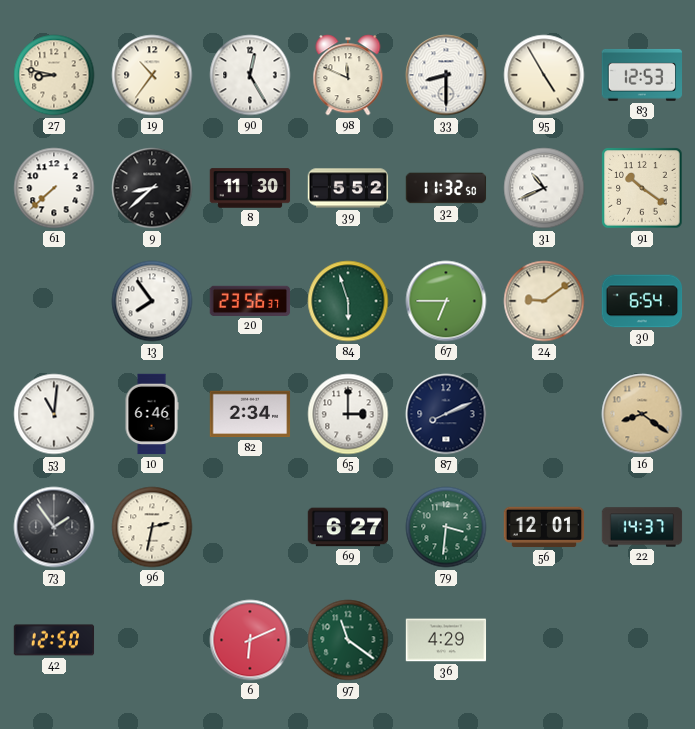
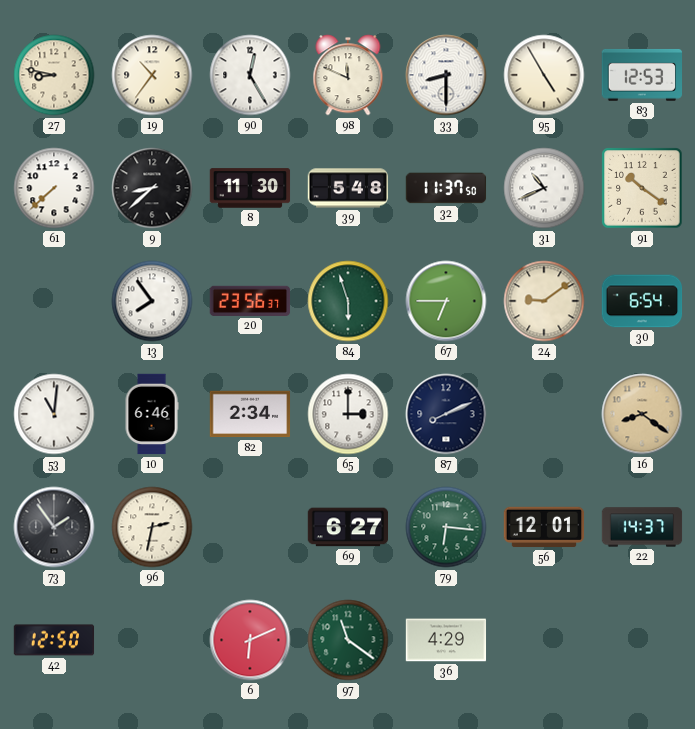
39: 5:52 -> 5:48
32: 11:32 -> 11:37
79: 3:31 -> 6:16
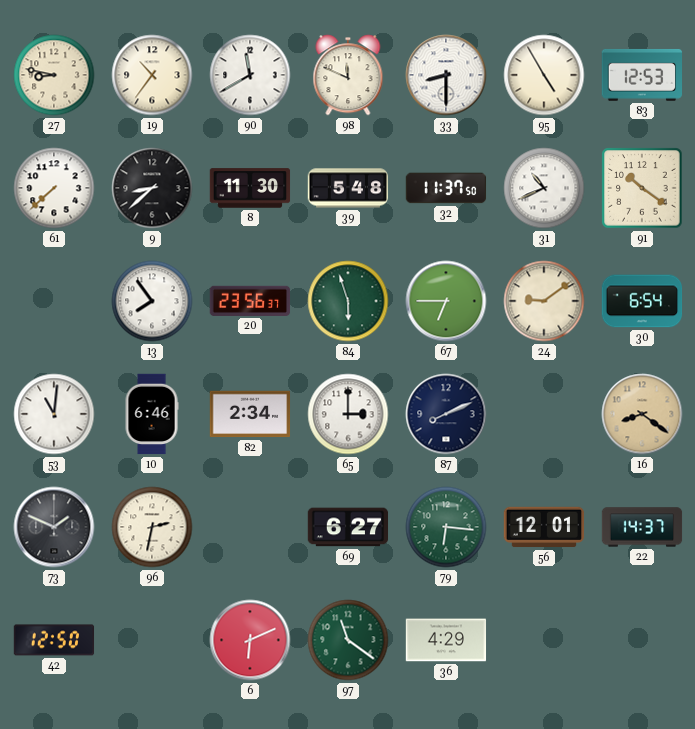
90: 12:25 -> 11:40
73: 1:54 -> 1:49
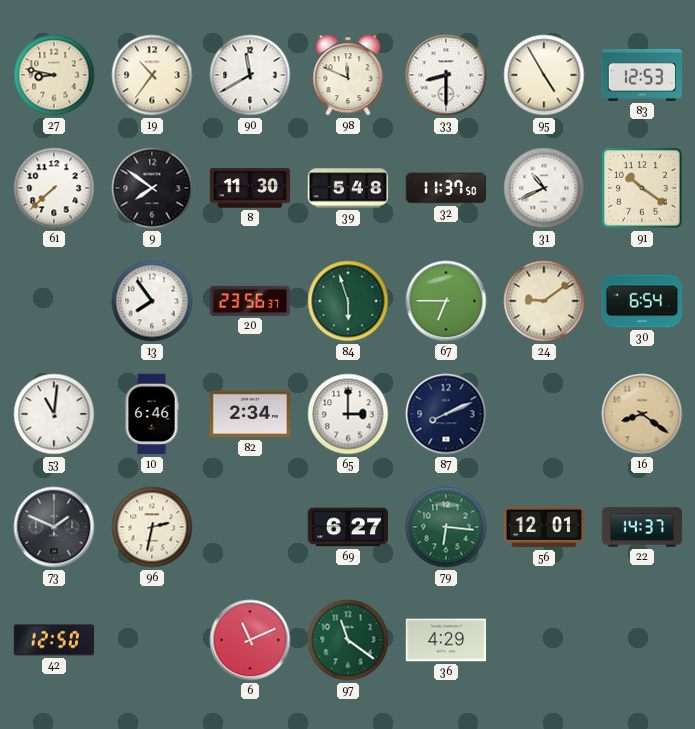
9: 8:38 -> 7:51
6: 6:11 -> 11:11
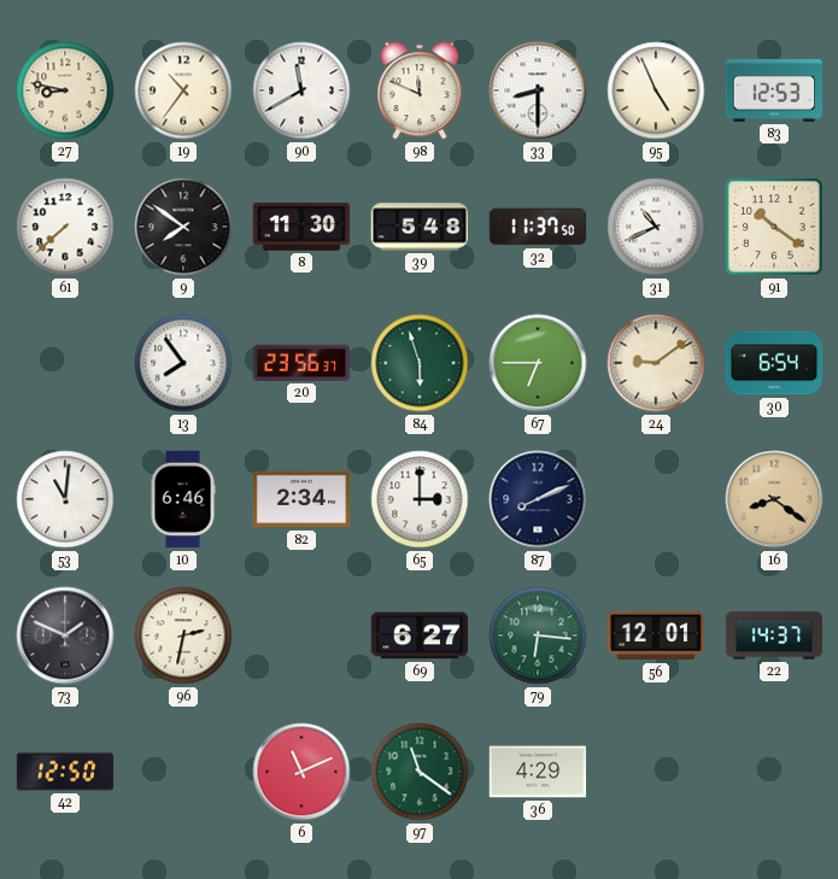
95: 4:55 -> 4:56
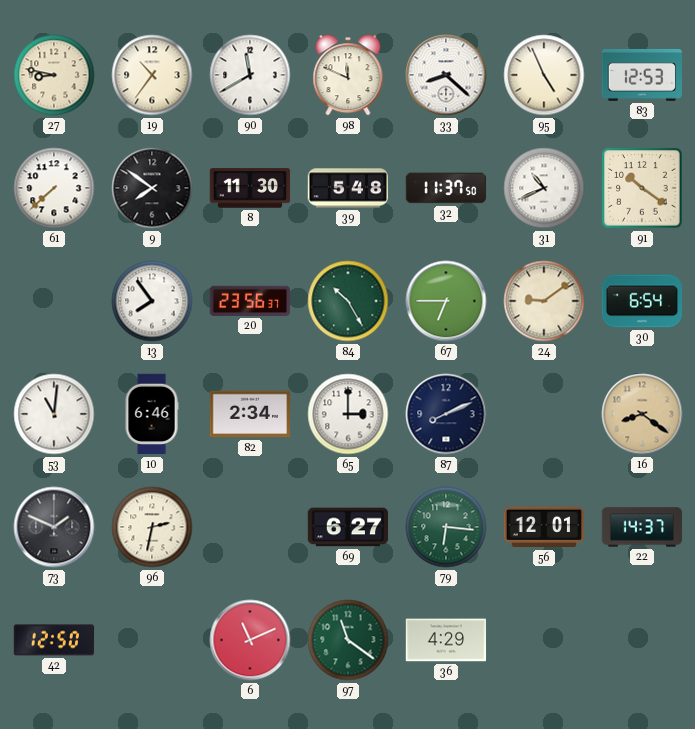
33: 8:30 -> 8:22
84: 5:57 -> 10:25
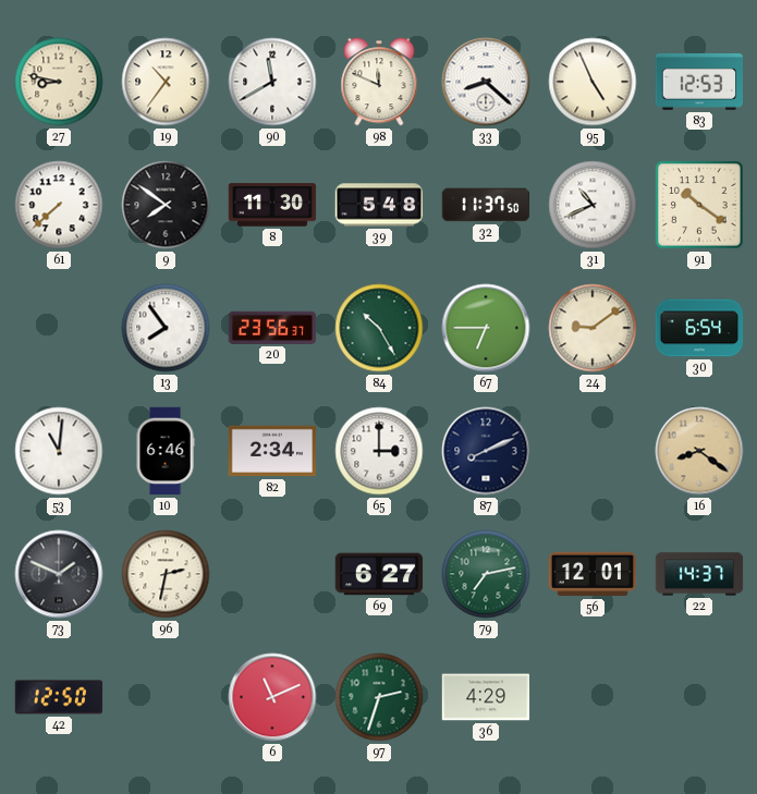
79: 6:16 -> 7:13
97: 11:21 -> 2:33
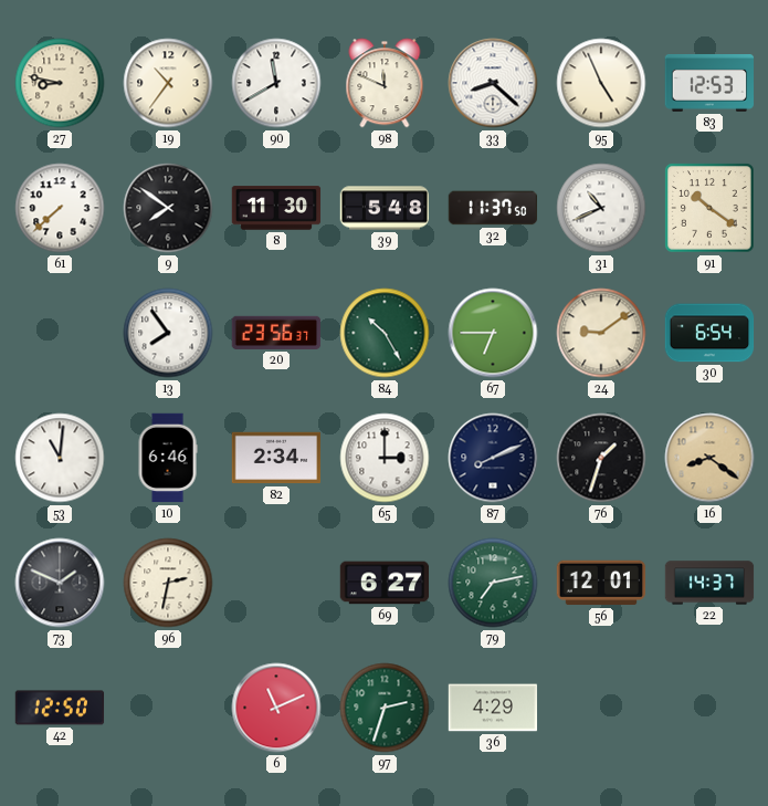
76: none -> 1:33
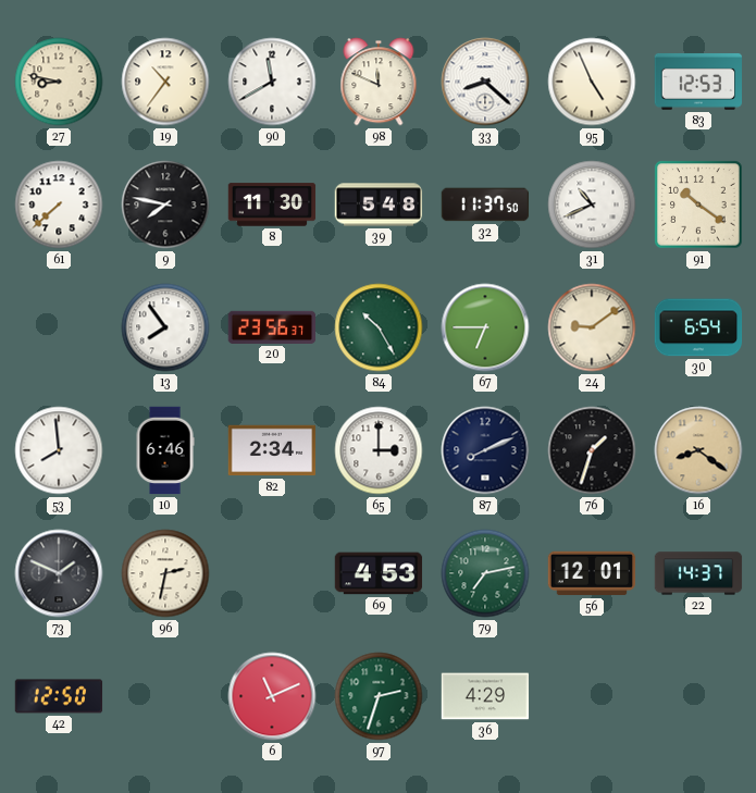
9: 7:51 -> 7:47
53: 11:01 -> 7:59
69: 6:27 -> 4:53
